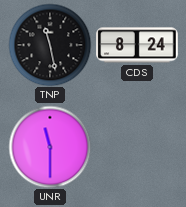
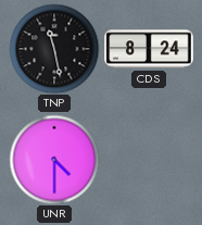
UNR: 11:30 -> 4:30
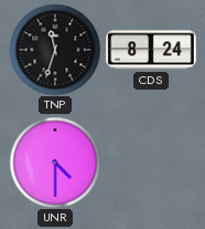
TNP: 11:28 -> 11:33
